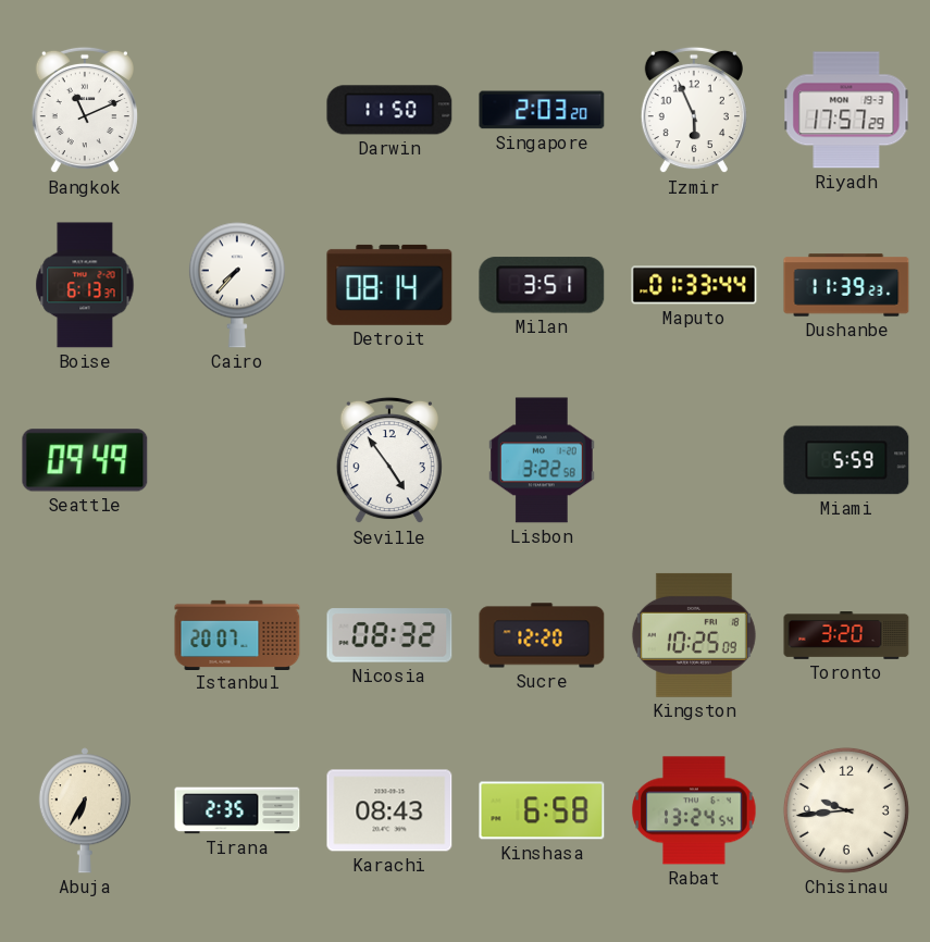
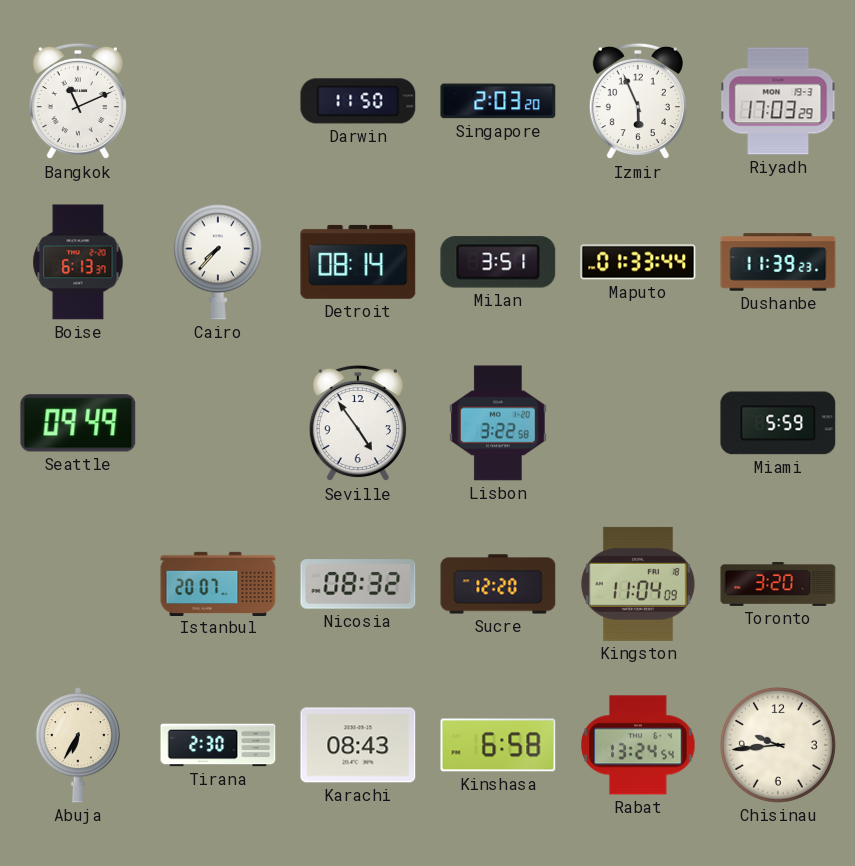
Riyadh: 17:57 -> 17:03
Kingston: 10:25 -> 11:04
Tirana: 2:35 -> 2:30
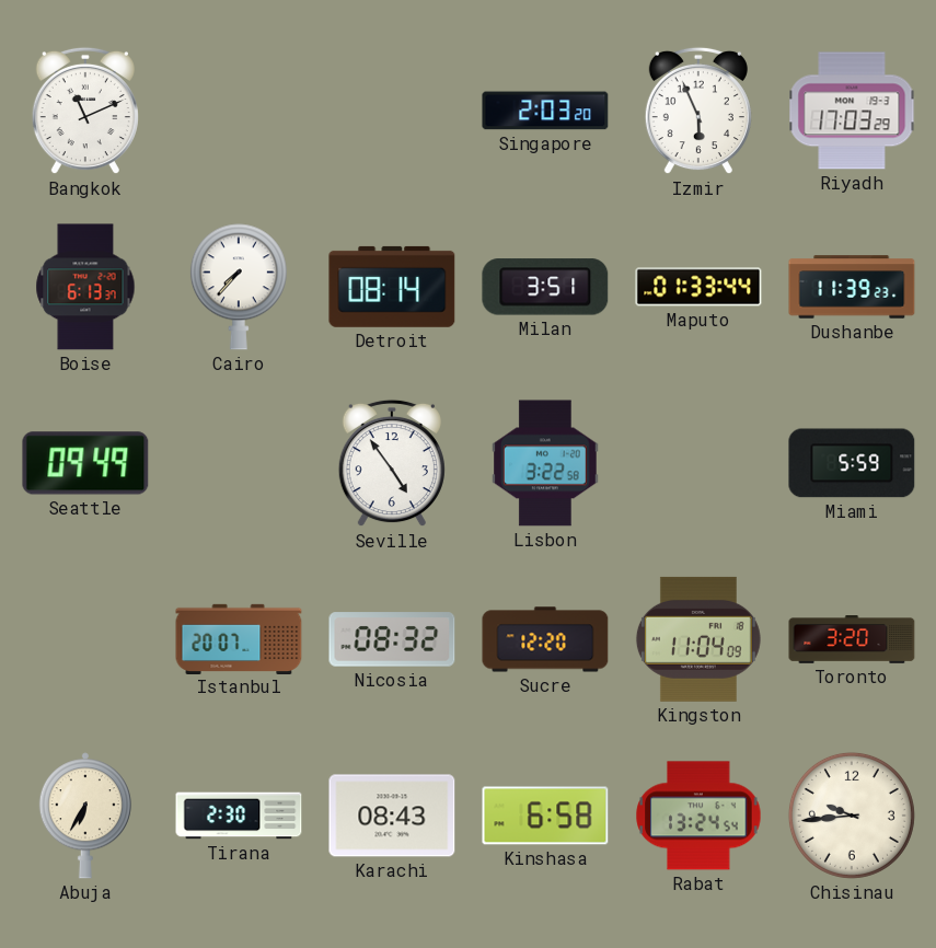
Darwin: 11:50 -> none
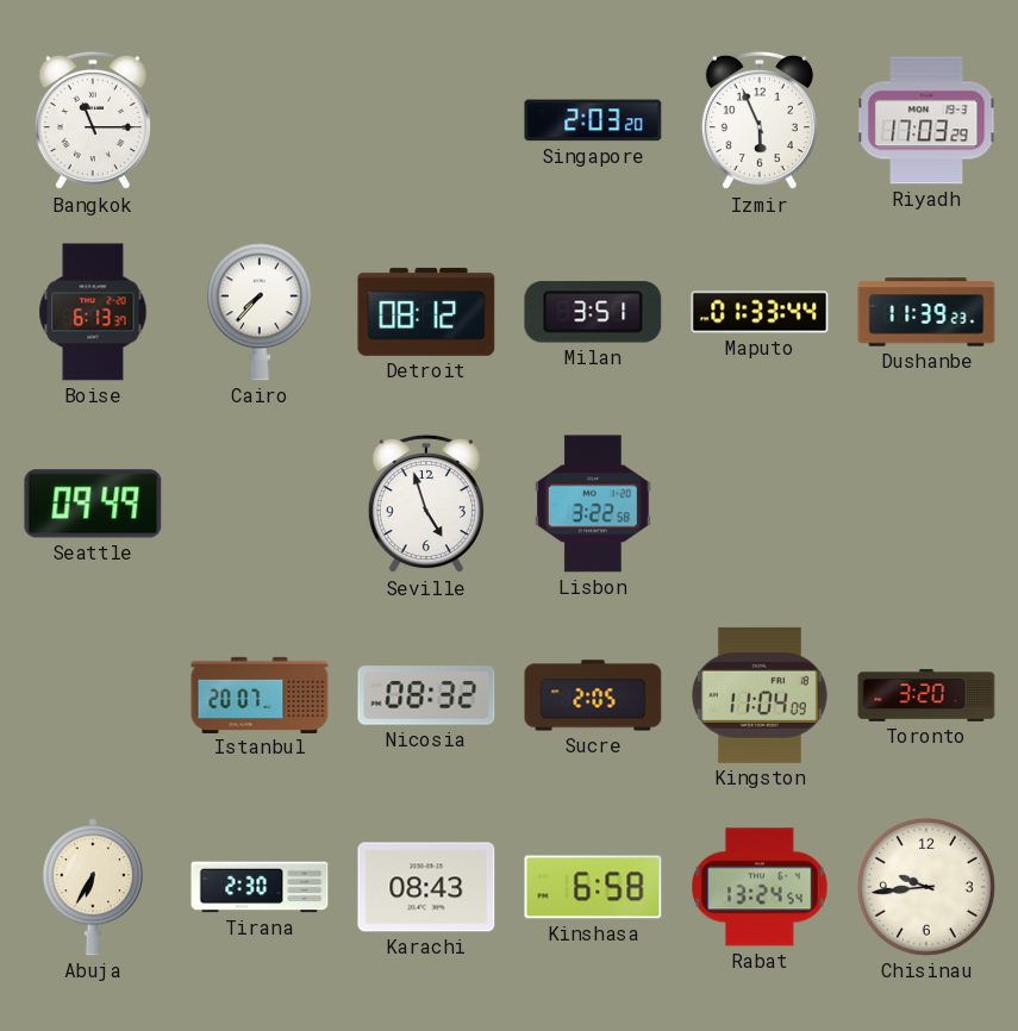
Bangkok: 11:11 -> 11:15
Detroit: 08:14 -> 08:12
Seville: 4:54 -> 4:57
Miami: 5:59 -> none
Sucre: 12:20 -> 2:05
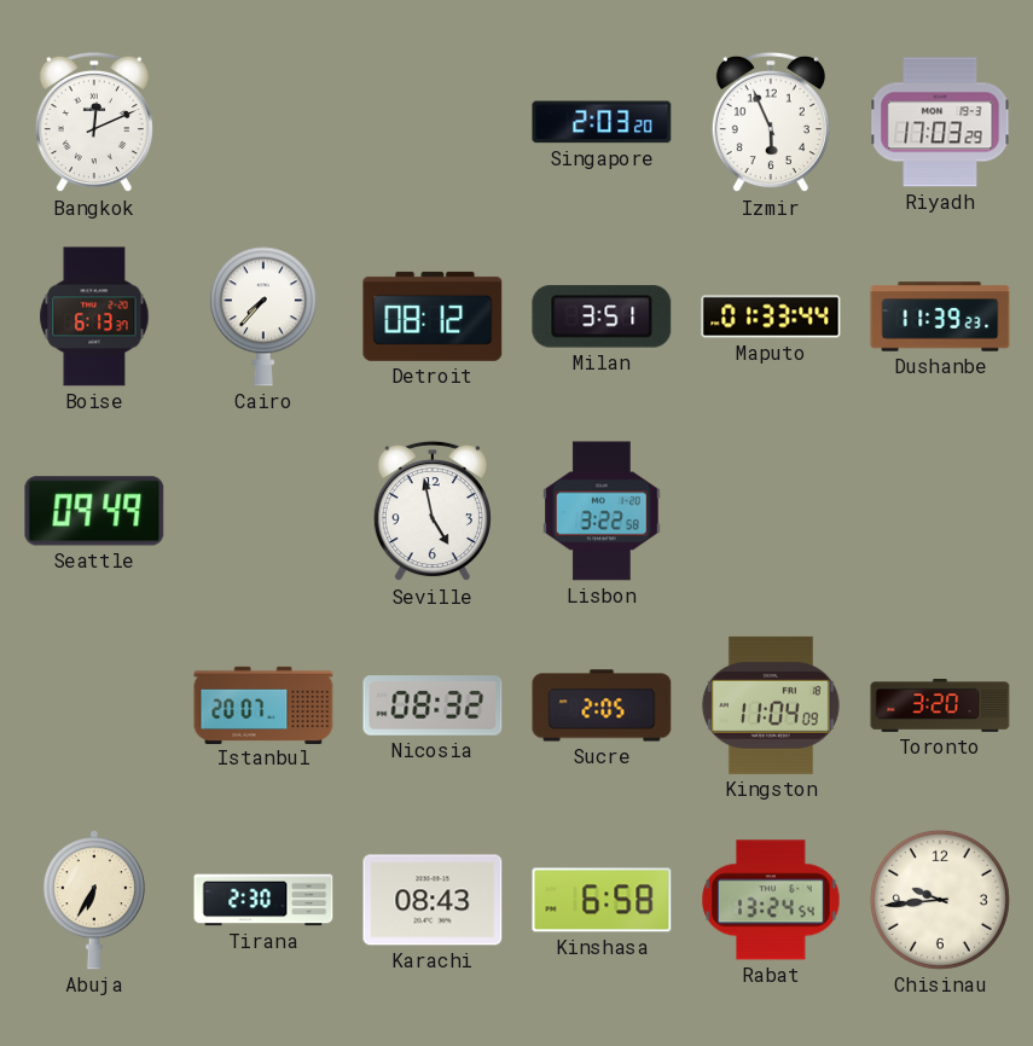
Bangkok: 11:15 -> 12:11
Seville: 4:57 -> 4:58
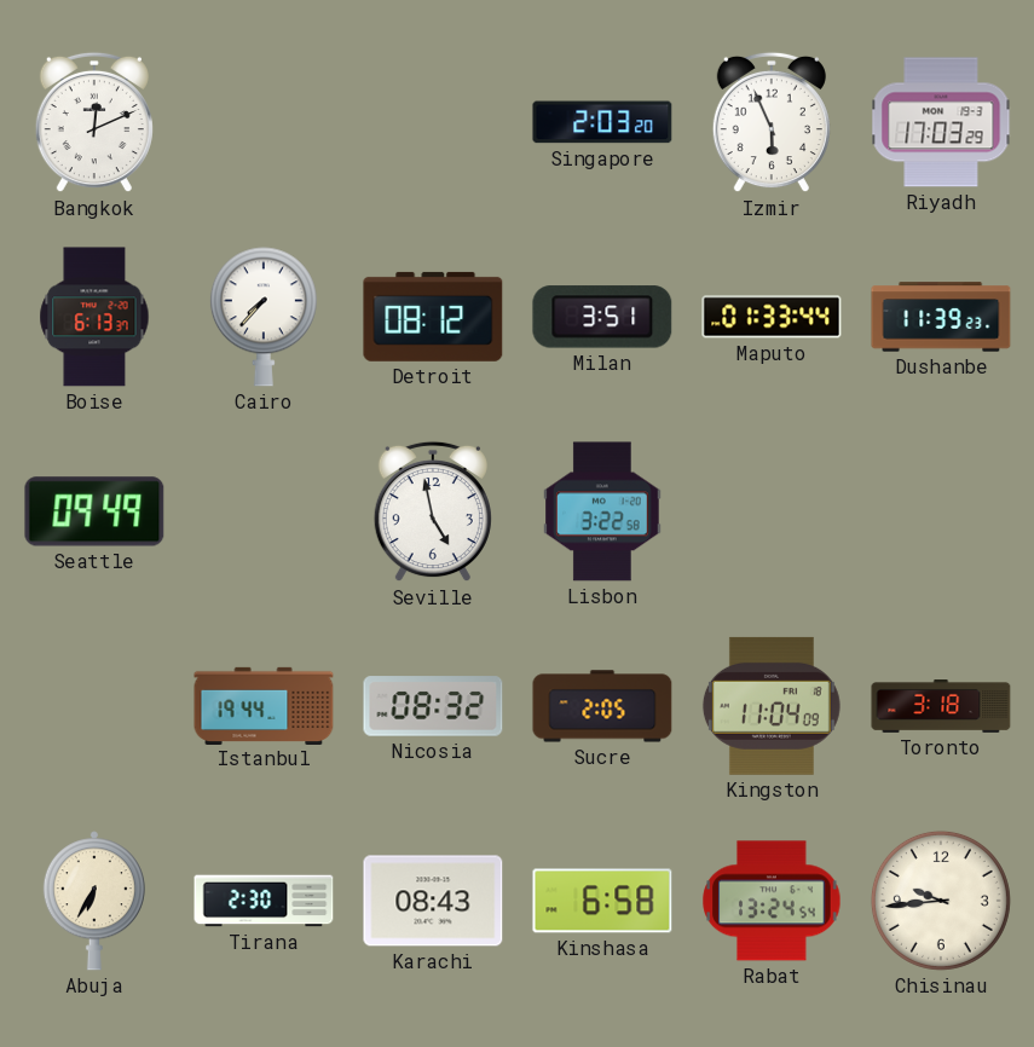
Istanbul: 20:07 -> 19:44
Toronto: 3:20 -> 3:18
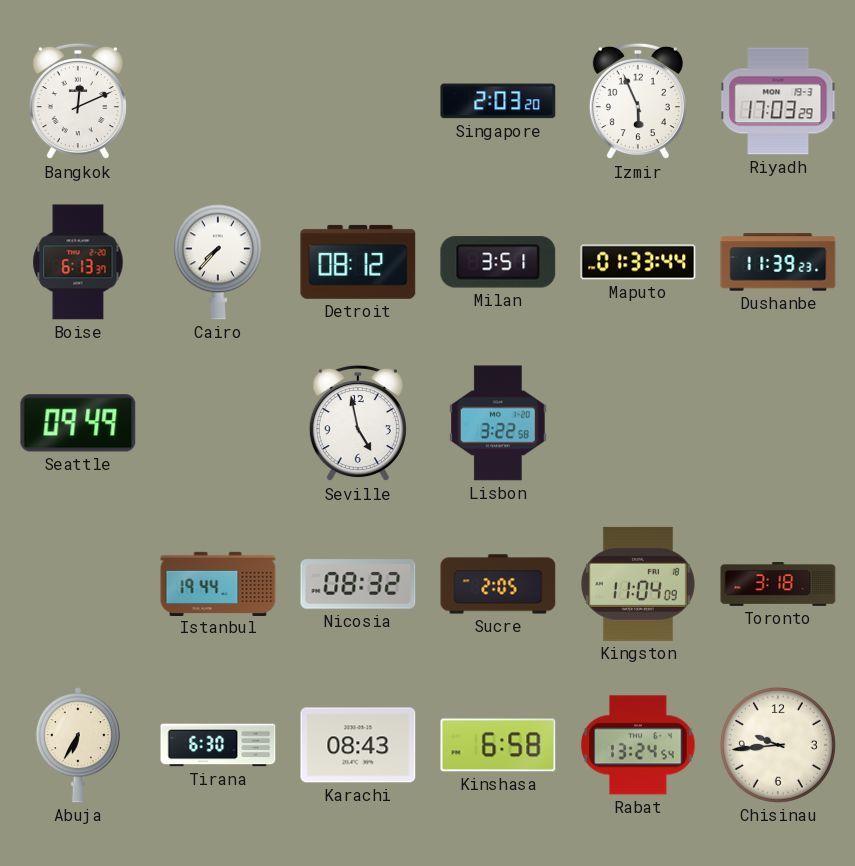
Tirana: 2:30 -> 6:30
